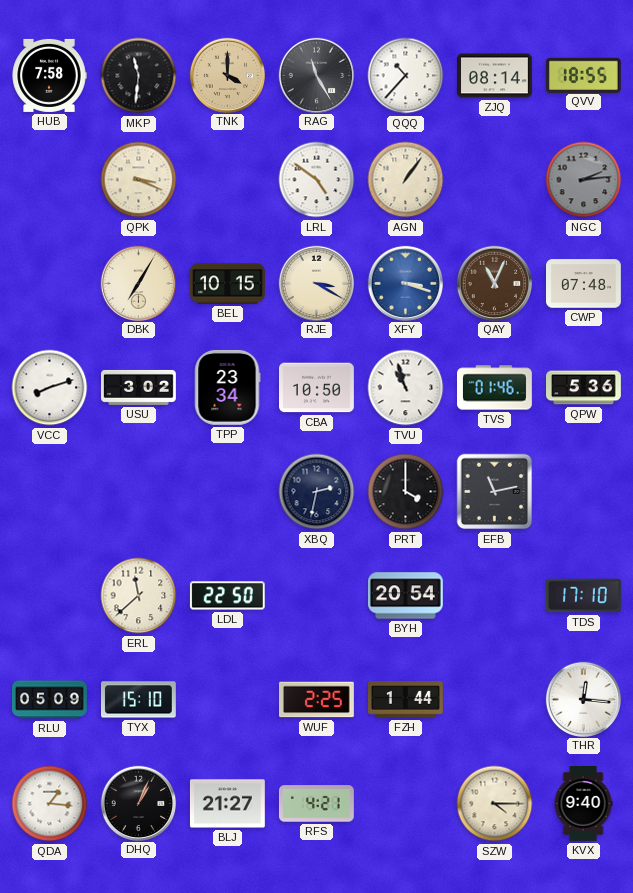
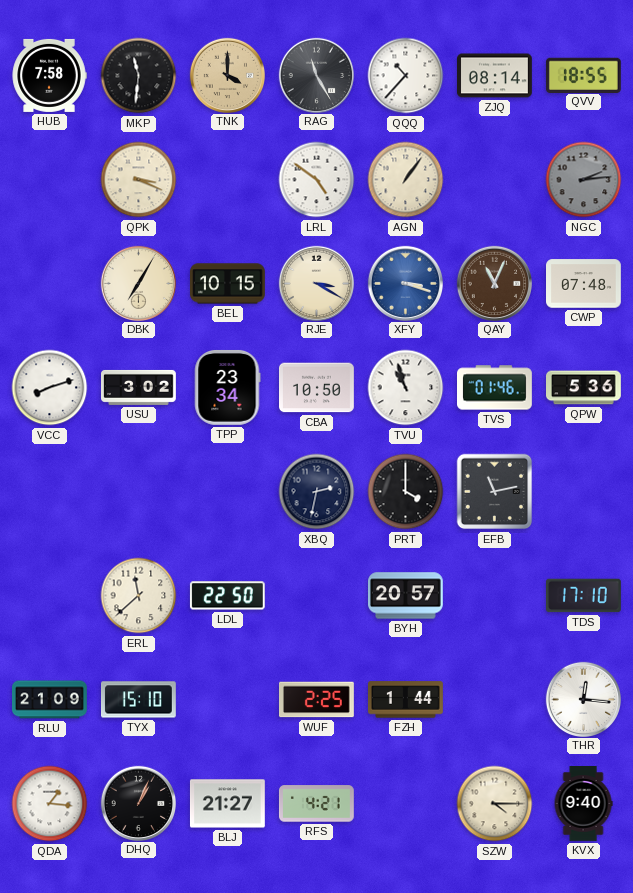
BYH: 20:54 -> 20:57
RLU: 05:09 -> 21:09
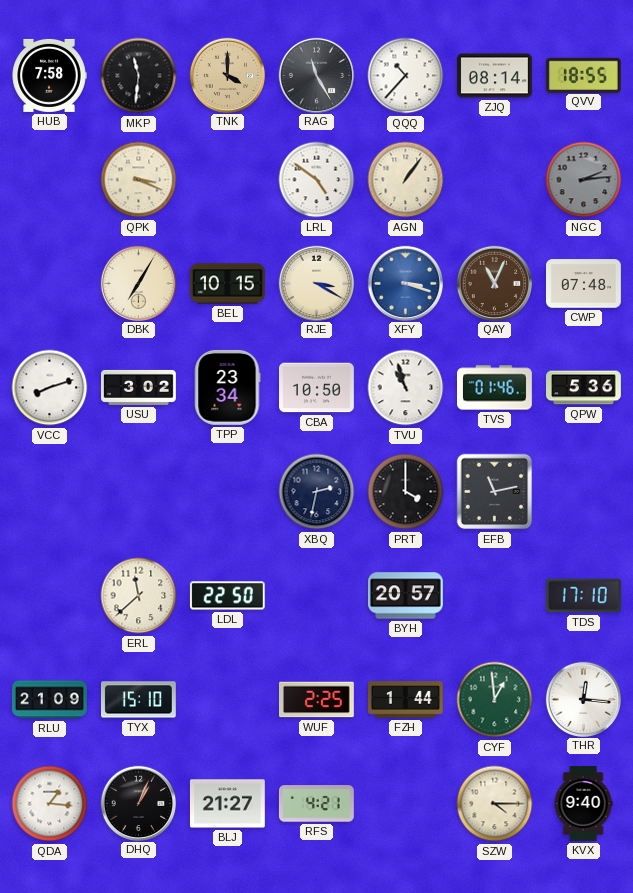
CYF: none -> 12:59
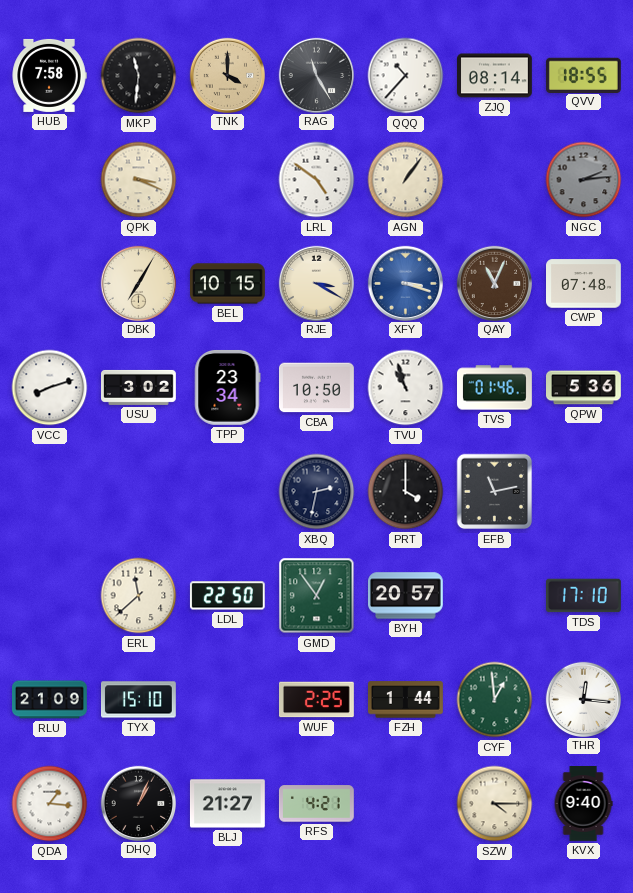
GMD: none -> 12:54
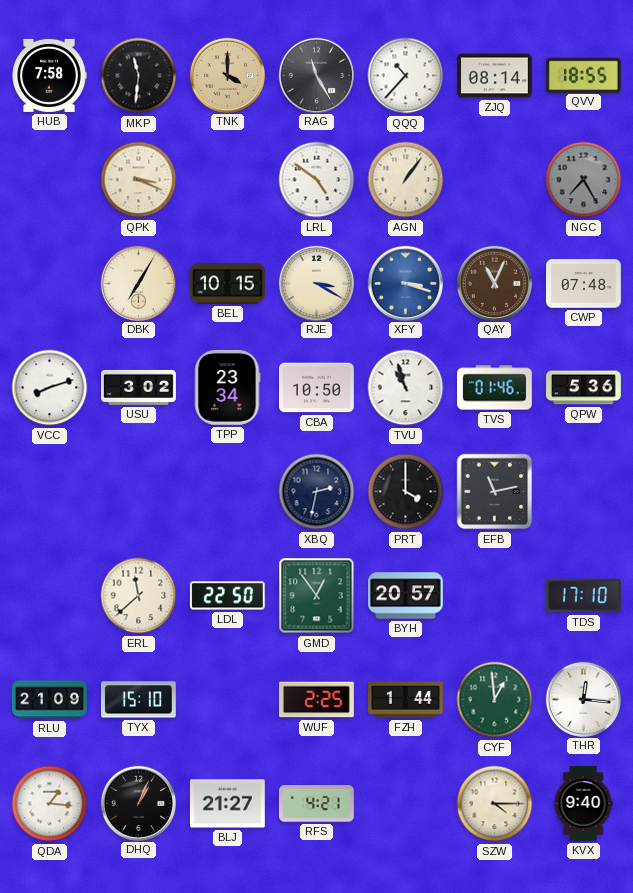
NGC: 2:14 -> 7:25
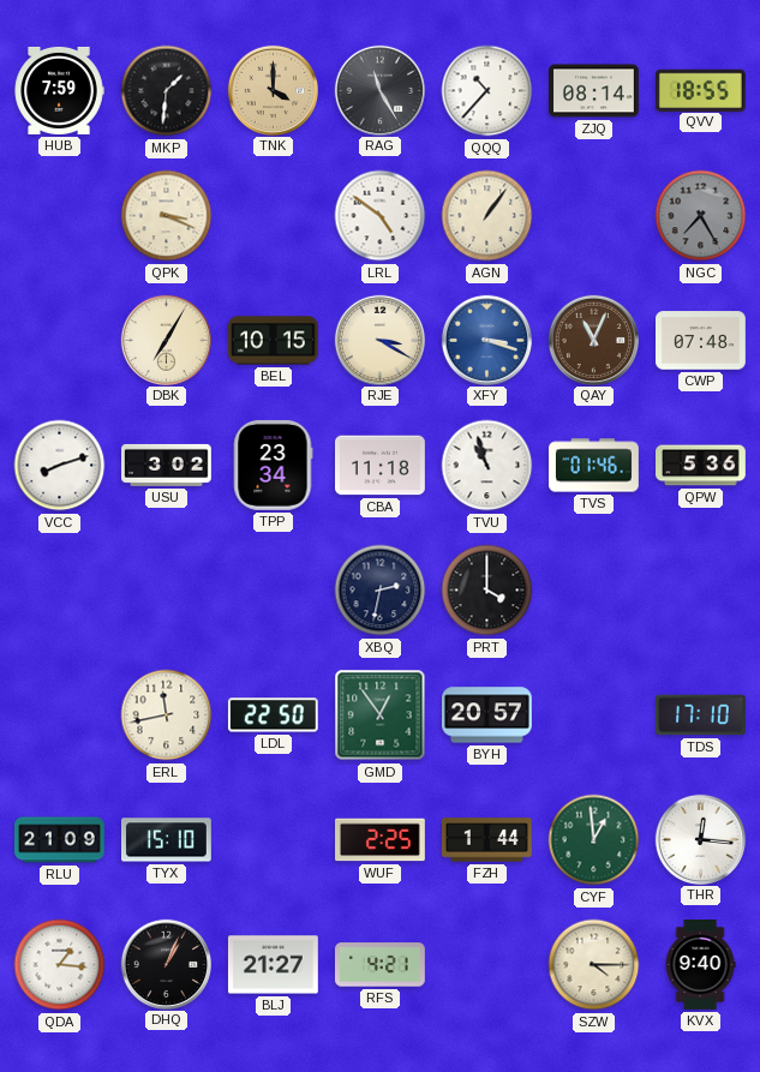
HUB: 7:58 -> 7:59
MKP: 11:31 -> 1:31
CBA: 10:50 -> 11:18
EFB: 11:13 -> none
ERL: 11:38 -> 11:43
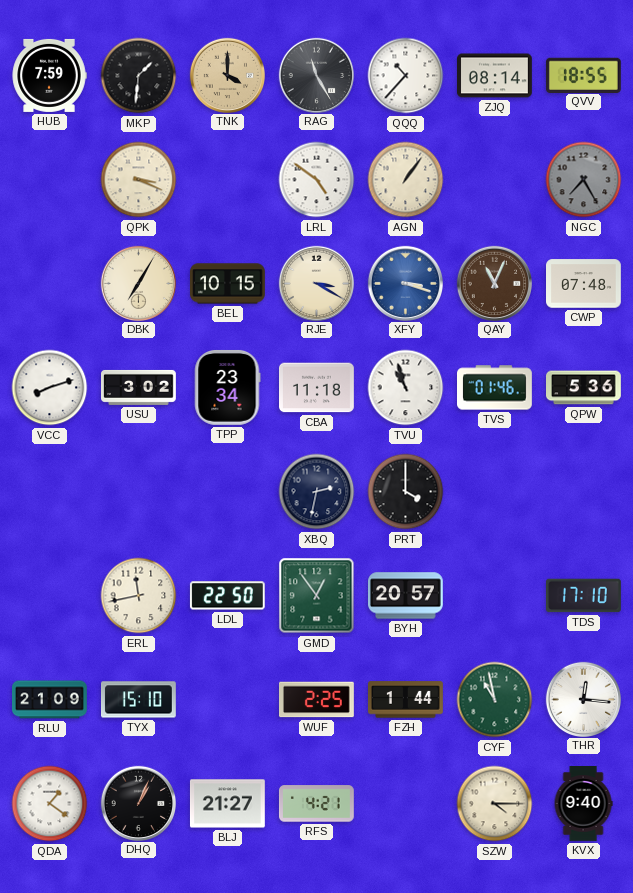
CYF: 12:59 -> 10:58
QDA: 1:16 -> 1:21
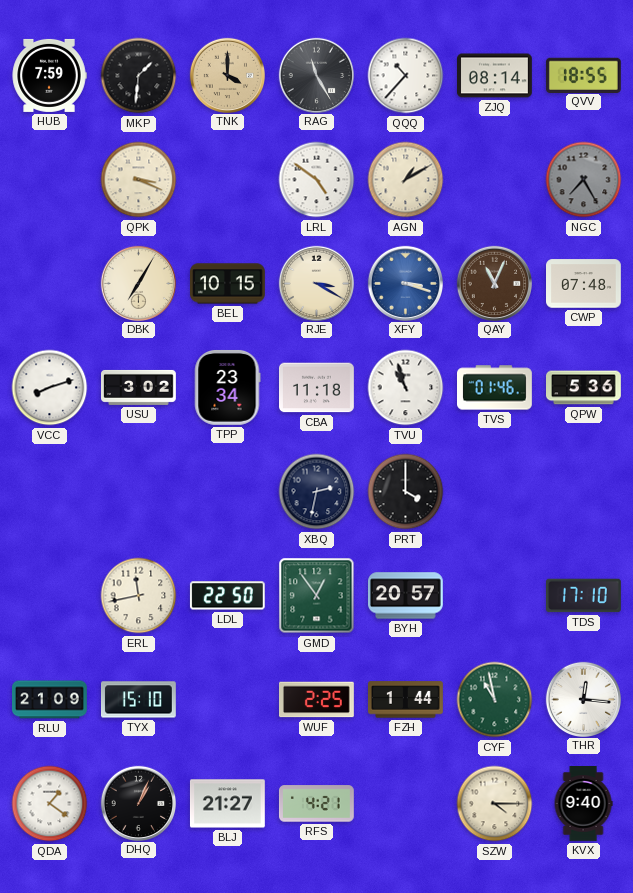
AGN: 1:06 -> 1:10
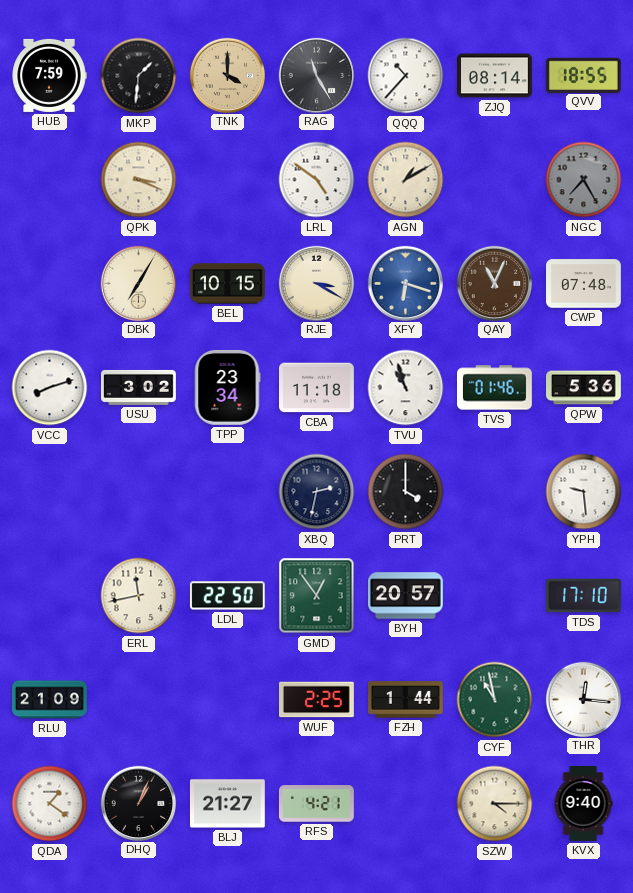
XFY: 3:18 -> 6:18
YPH: none -> 9:29
TYX: 15:10 -> none
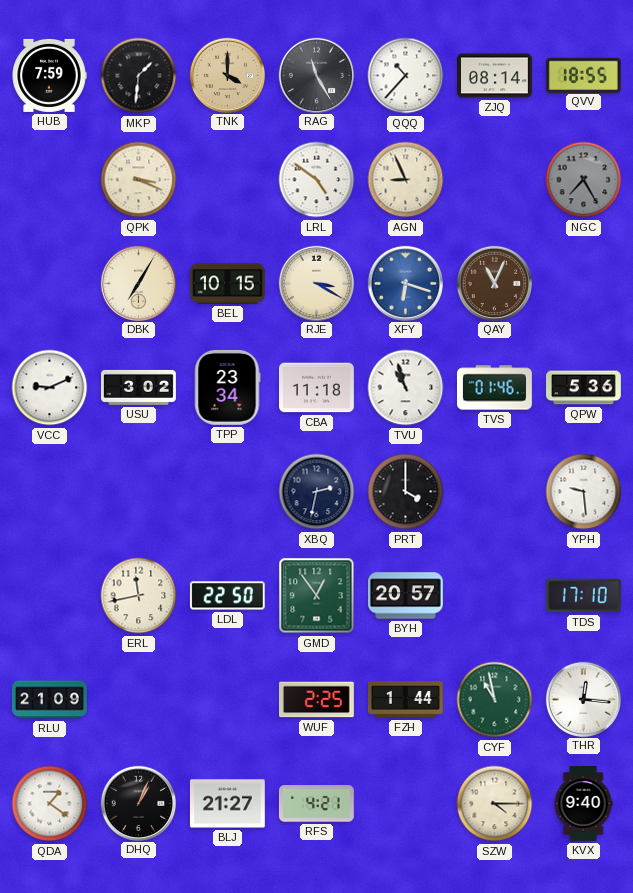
AGN: 1:10 -> 8:56
CWP: 07:48 -> none
VCC: 8:12 -> 9:11
